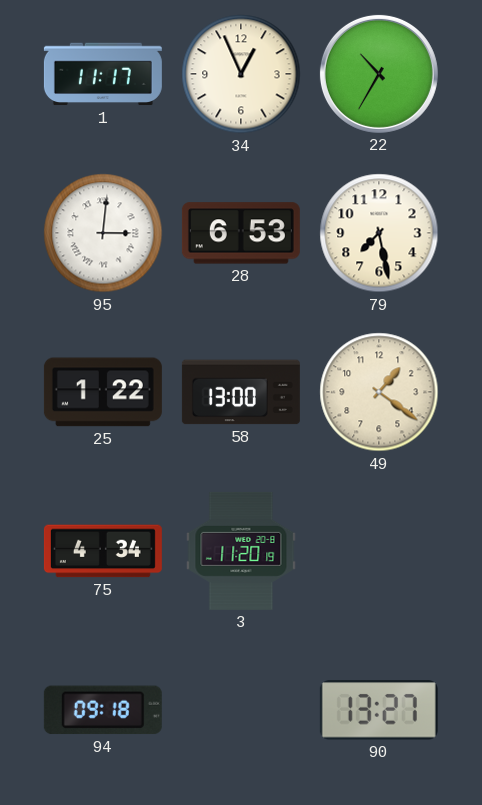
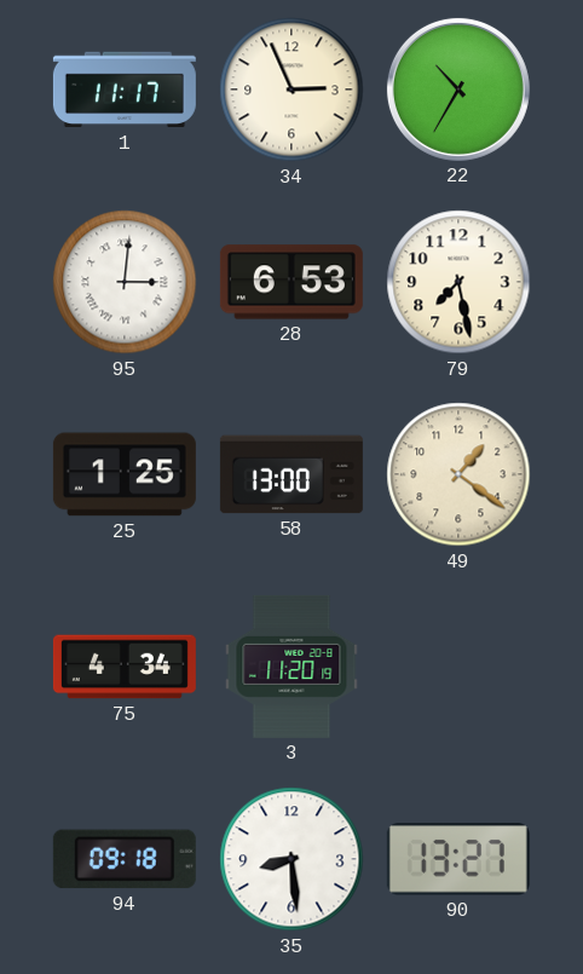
34: 12:56 -> 2:56
25: 1:22 -> 1:25
35: none -> 8:29
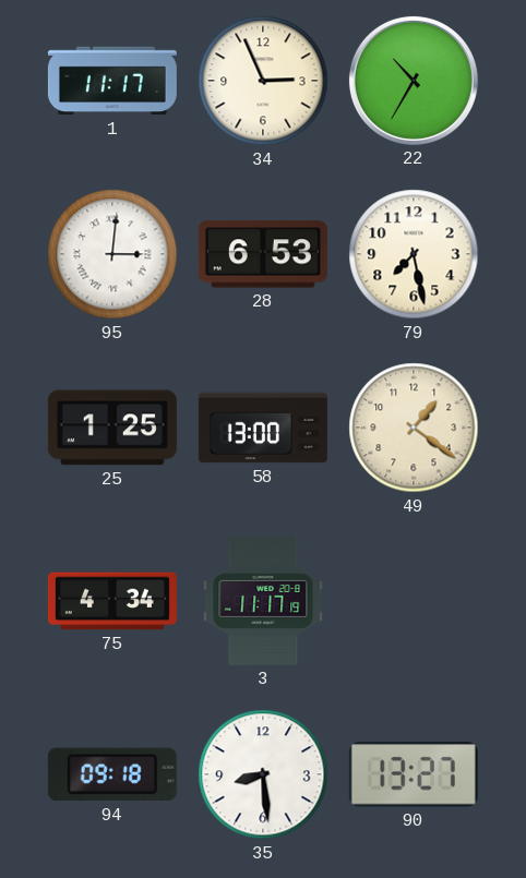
3: 11:20 -> 11:17
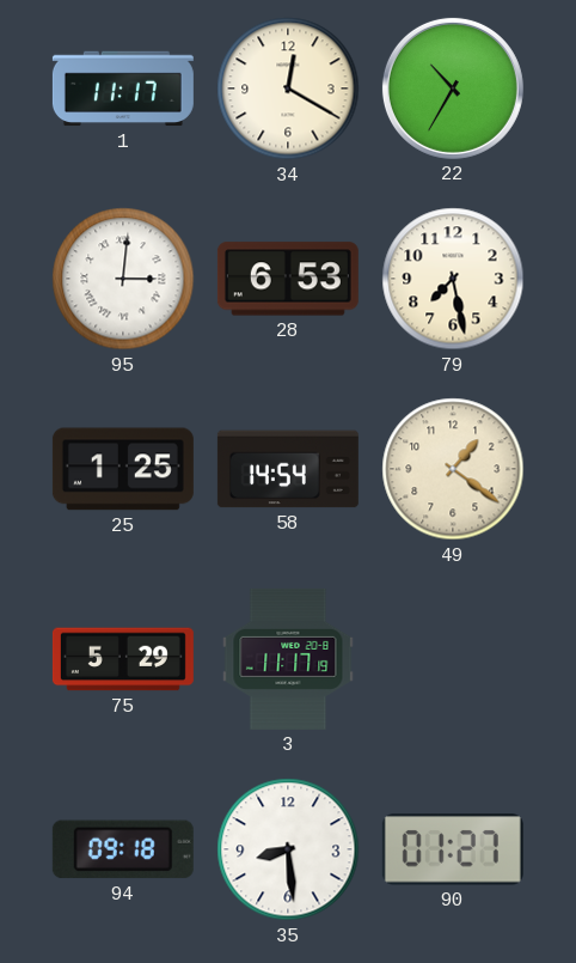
34: 2:56 -> 12:20
58: 13:00 -> 14:54
75: 4:34 -> 5:29
90: 13:27 -> 01:27
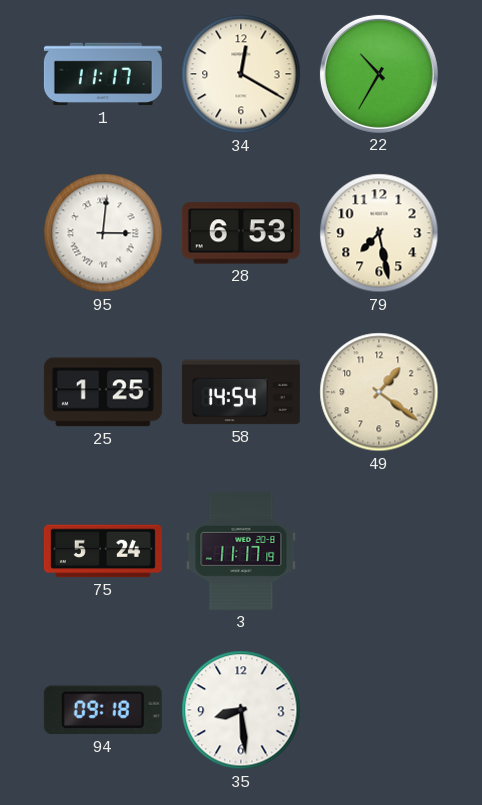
75: 5:29 -> 5:24
90: 01:27 -> none
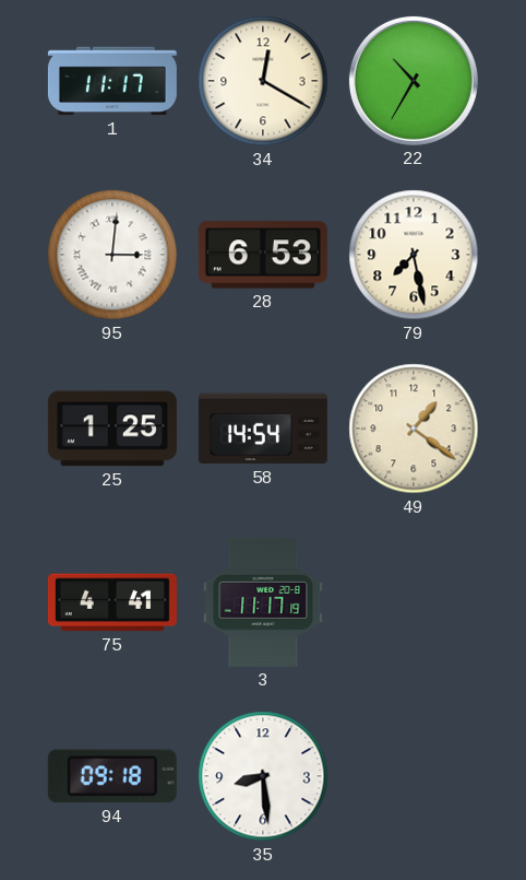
75: 5:24 -> 4:41
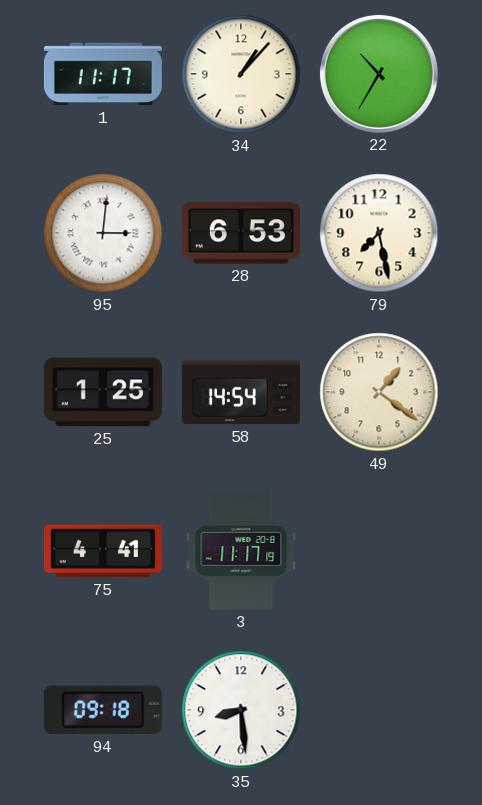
34: 12:20 -> 1:07
